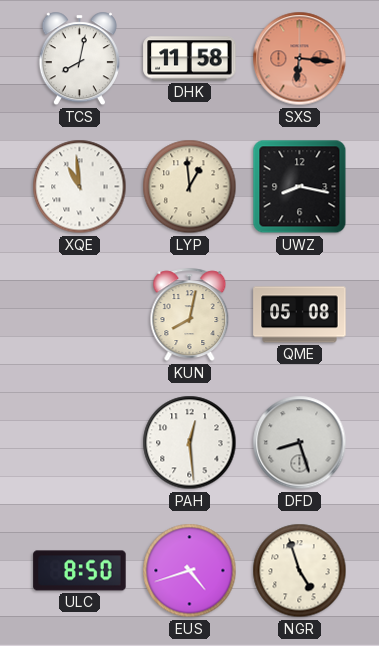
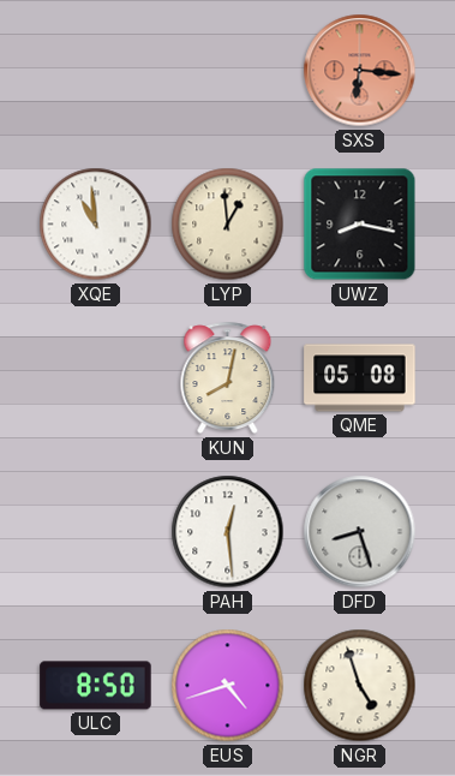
TCS: 8:02 -> none
DHK: 11:58 -> none
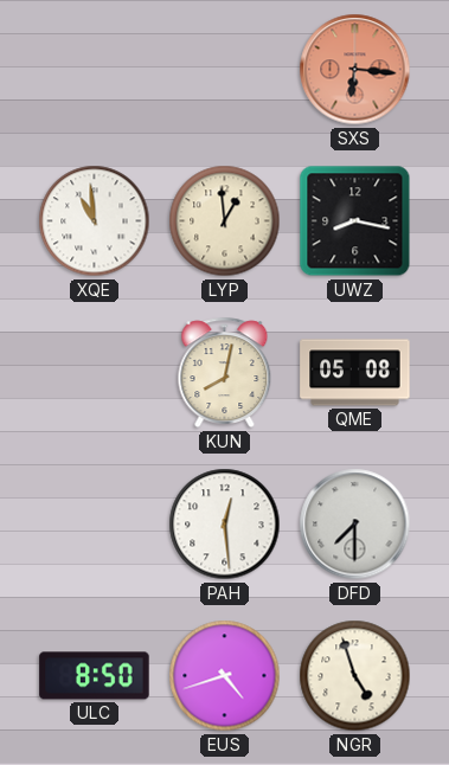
DFD: 8:27 -> 7:30
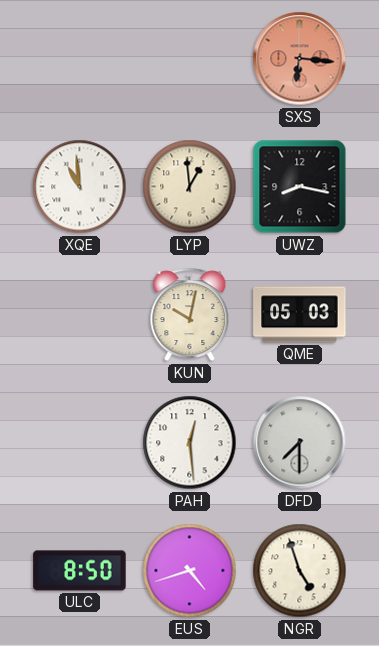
KUN: 8:02 -> 10:02
QME: 05:08 -> 05:03
